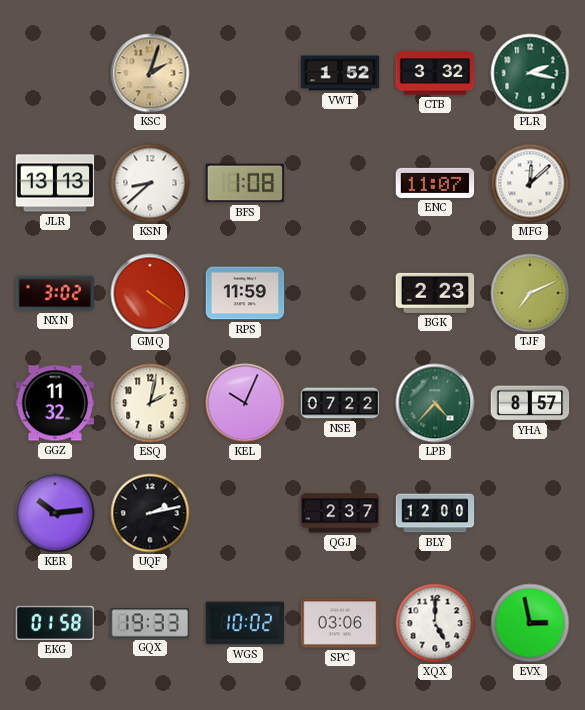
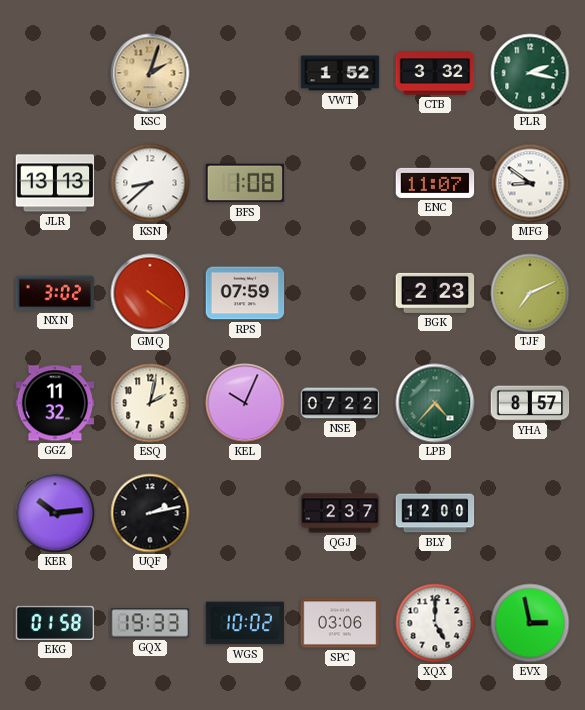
MFG: 12:08 -> 8:51
RPS: 11:59 -> 07:59
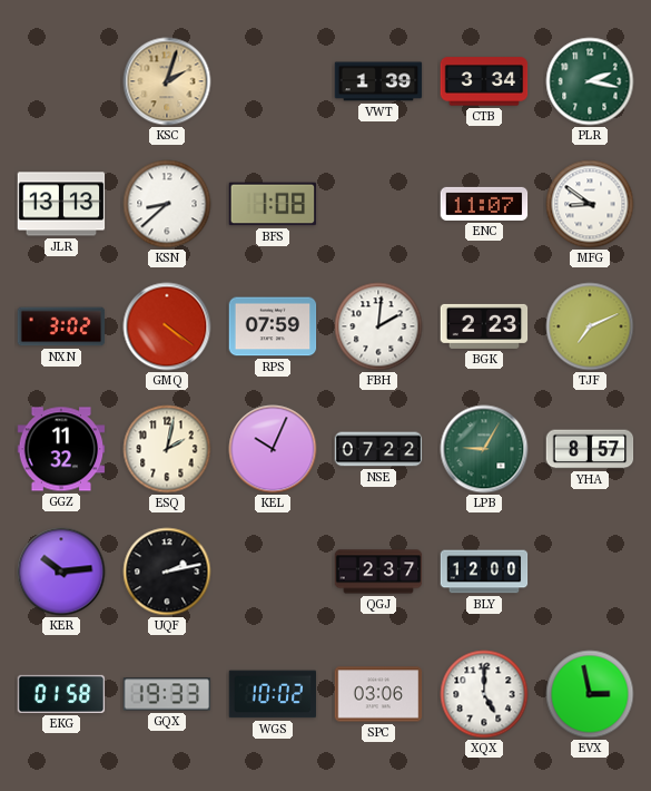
VWT: 1:52 -> 1:39
CTB: 3:32 -> 3:34
FBH: none -> 2:01
LPB: 4:37 -> 9:05
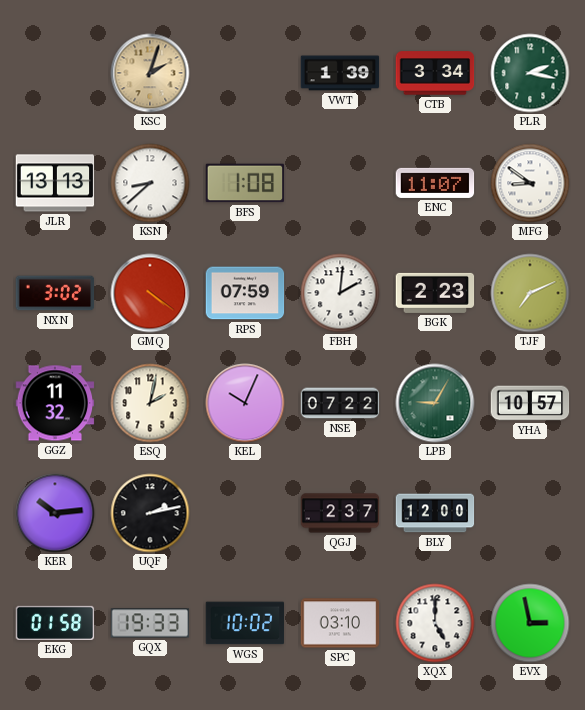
YHA: 8:57 -> 10:57
SPC: 03:06 -> 03:10
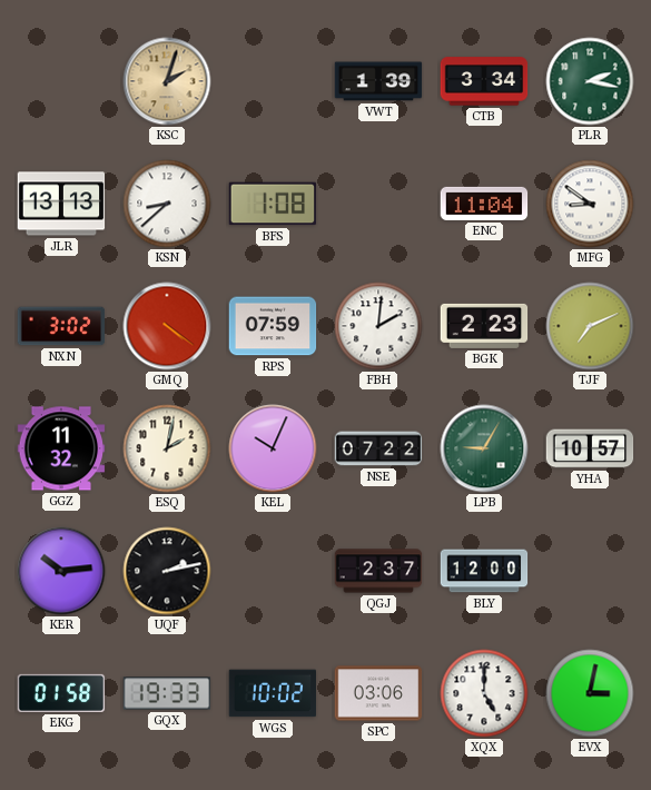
ENC: 11:07 -> 11:04
SPC: 03:10 -> 03:06
EVX: 2:58 -> 3:02
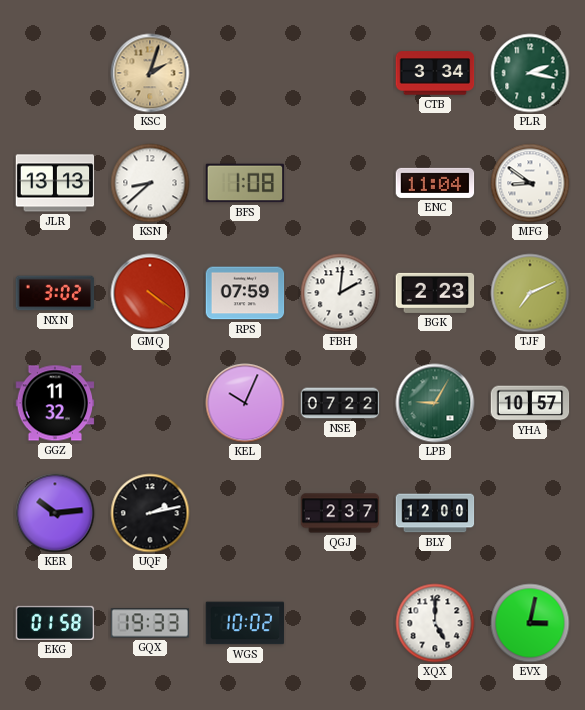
VWT: 1:39 -> none
ESQ: 2:02 -> none
SPC: 03:06 -> none
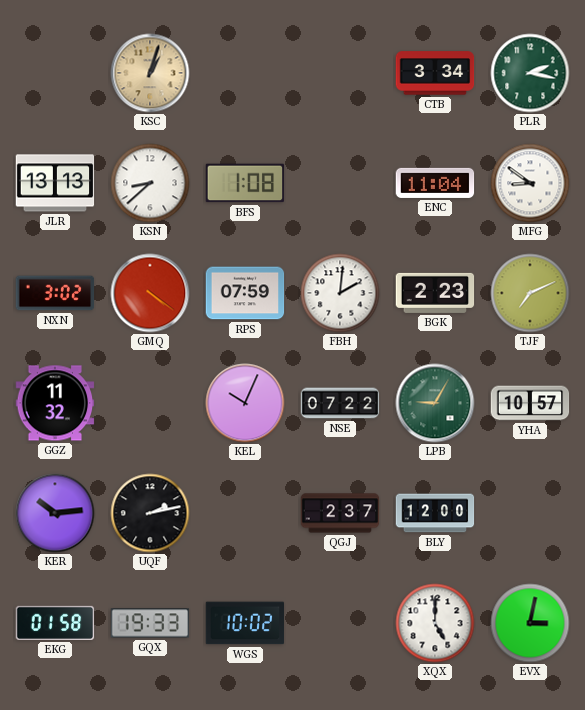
KSC: 2:03 -> 1:03
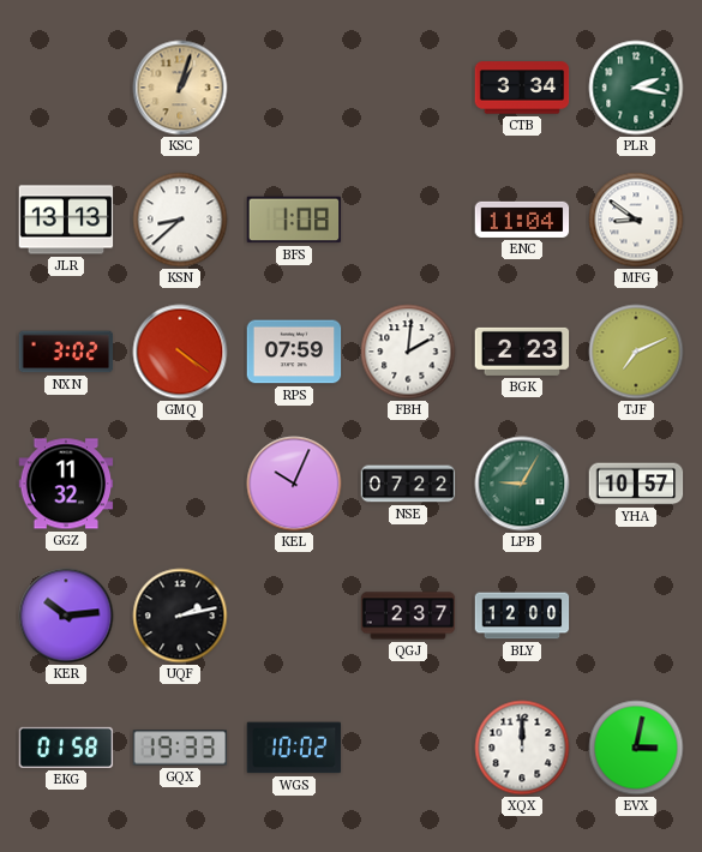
XQX: 5:00 -> 12:00
